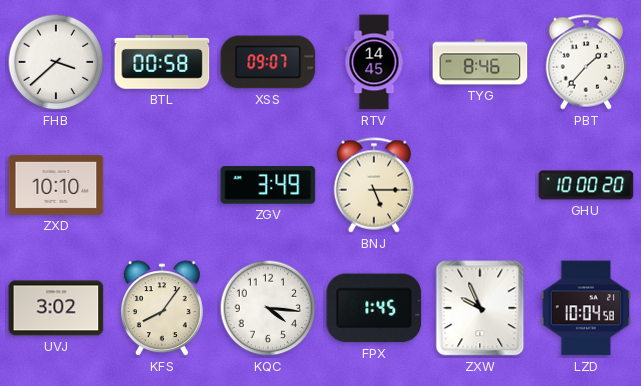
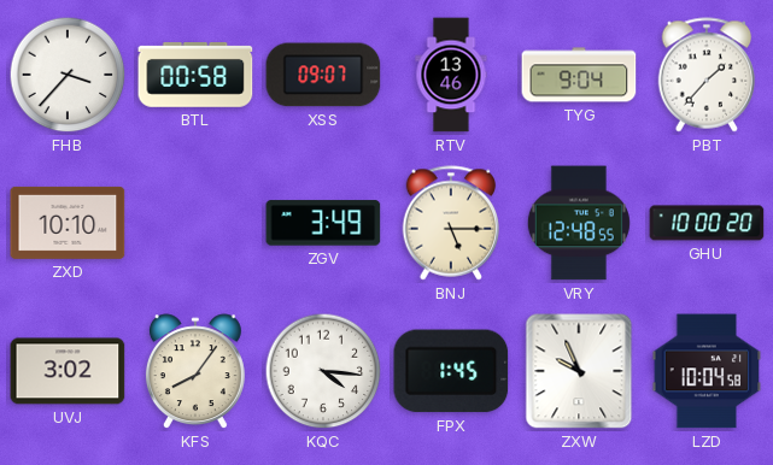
FHB: 3:38 -> 3:37
RTV: 14:45 -> 13:46
TYG: 8:46 -> 9:04
VRY: none -> 12:48
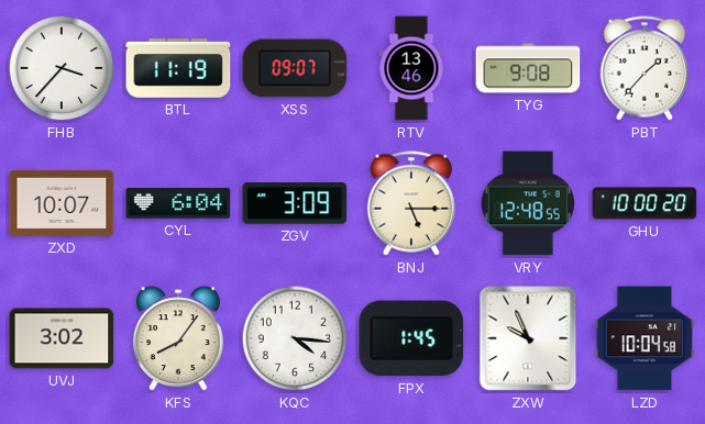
BTL: 00:58 -> 11:19
TYG: 9:04 -> 9:08
ZXD: 10:10 -> 10:07
CYL: none -> 6:04
ZGV: 3:49 -> 3:09
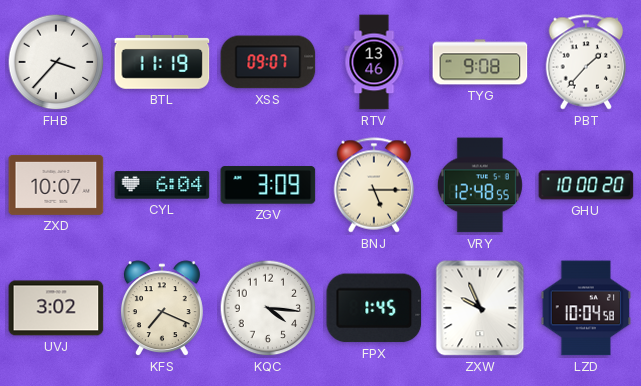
KFS: 8:06 -> 7:19
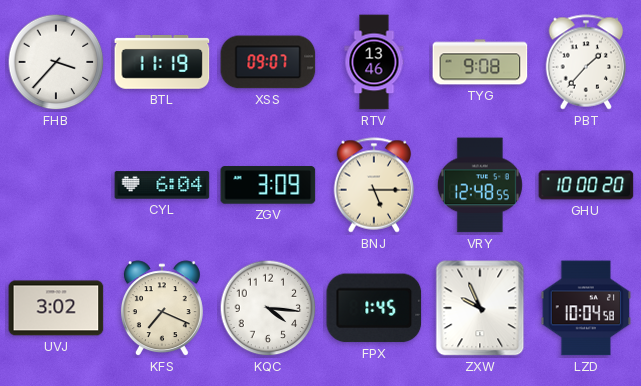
ZXD: 10:07 -> none
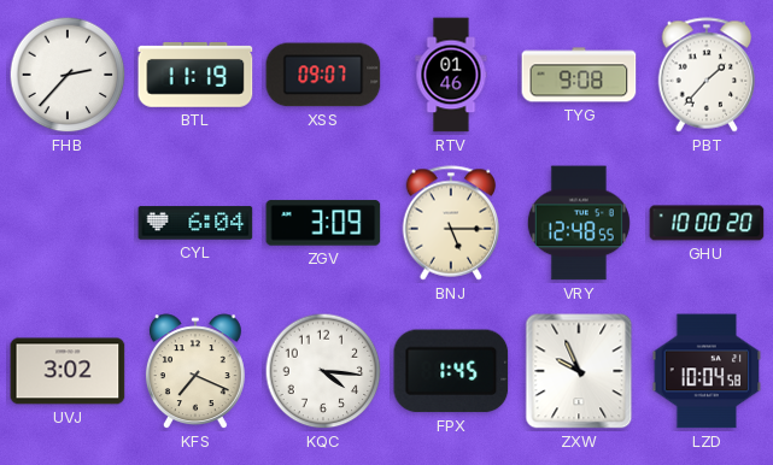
FHB: 3:37 -> 2:37
RTV: 13:46 -> 01:46
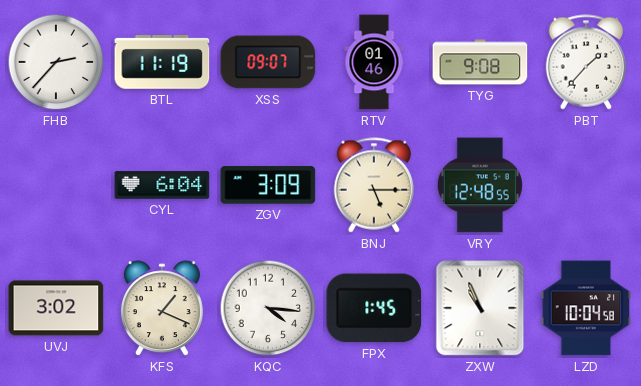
GHU: 10:00 -> none
KFS: 7:19 -> 1:19
ZXW: 9:56 -> 10:56
